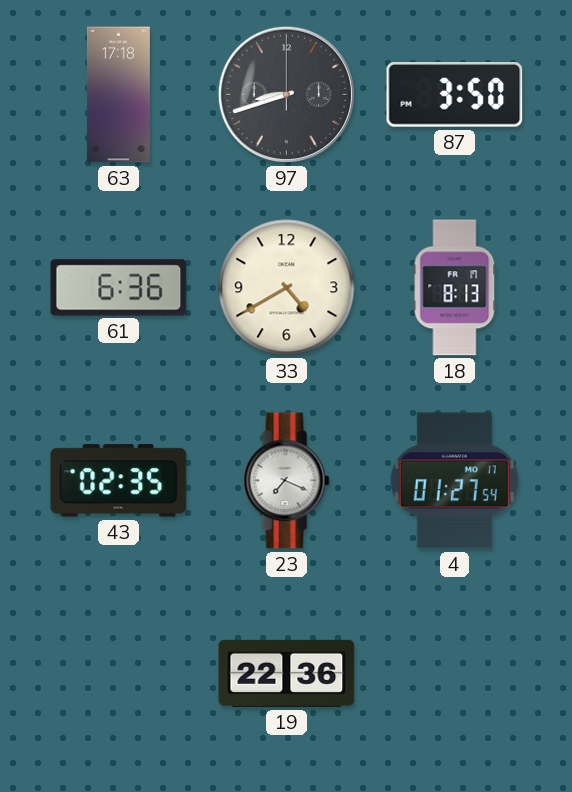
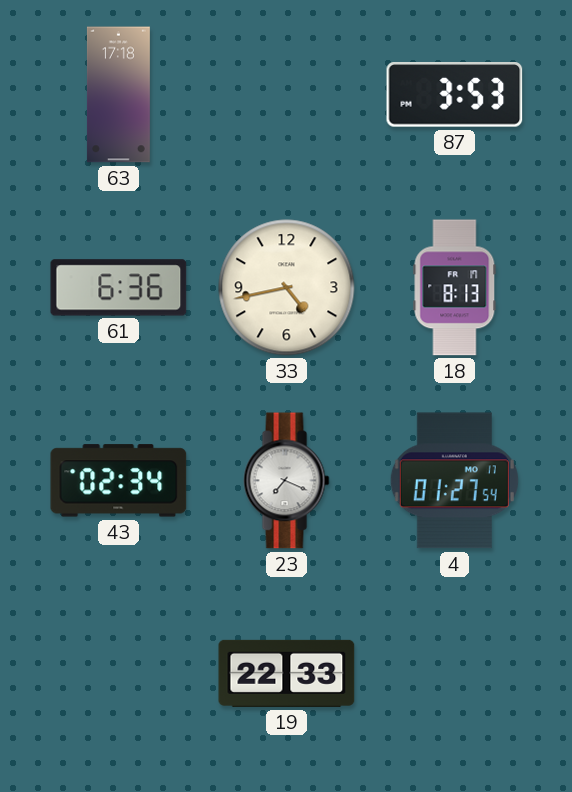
97: 8:42 -> none
87: 3:50 -> 3:53
33: 4:40 -> 4:43
43: 02:35 -> 02:34
19: 22:36 -> 22:33
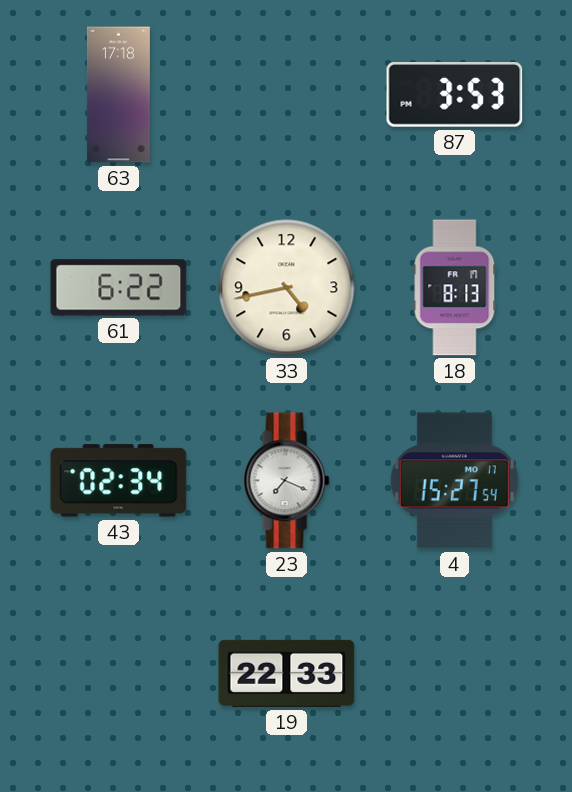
61: 6:36 -> 6:22
4: 01:27 -> 15:27
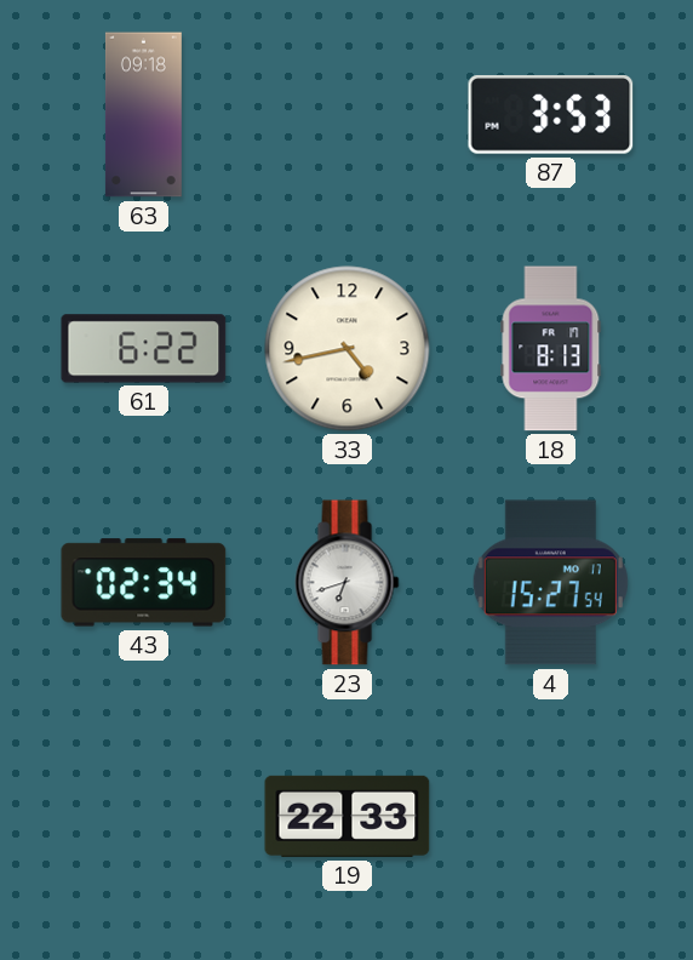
63: 17:18 -> 09:18
23: 7:19 -> 6:42
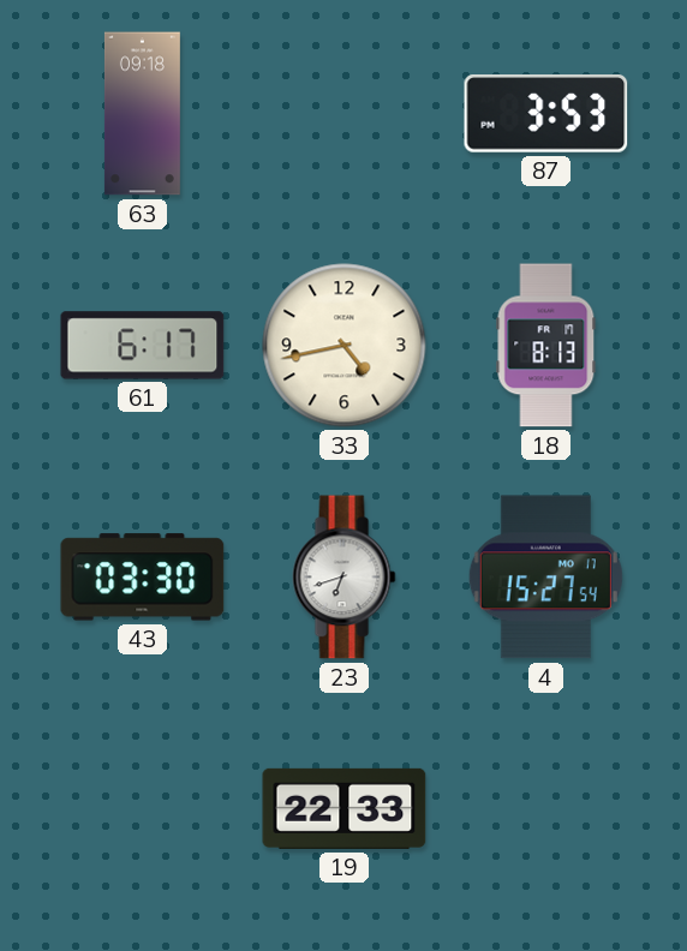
61: 6:22 -> 6:17
43: 02:34 -> 03:30
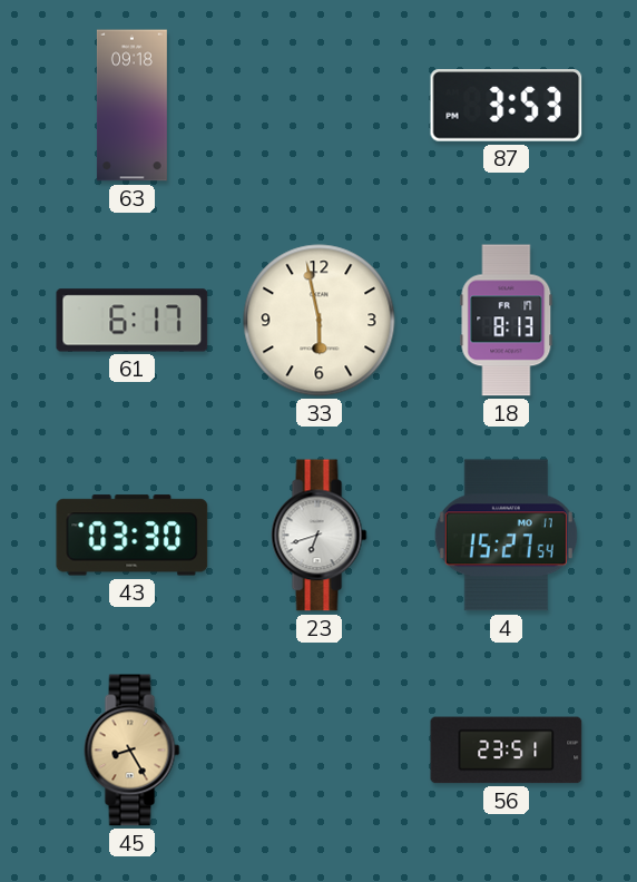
33: 4:43 -> 5:58
45: none -> 8:25
19: 22:33 -> none
56: none -> 23:51
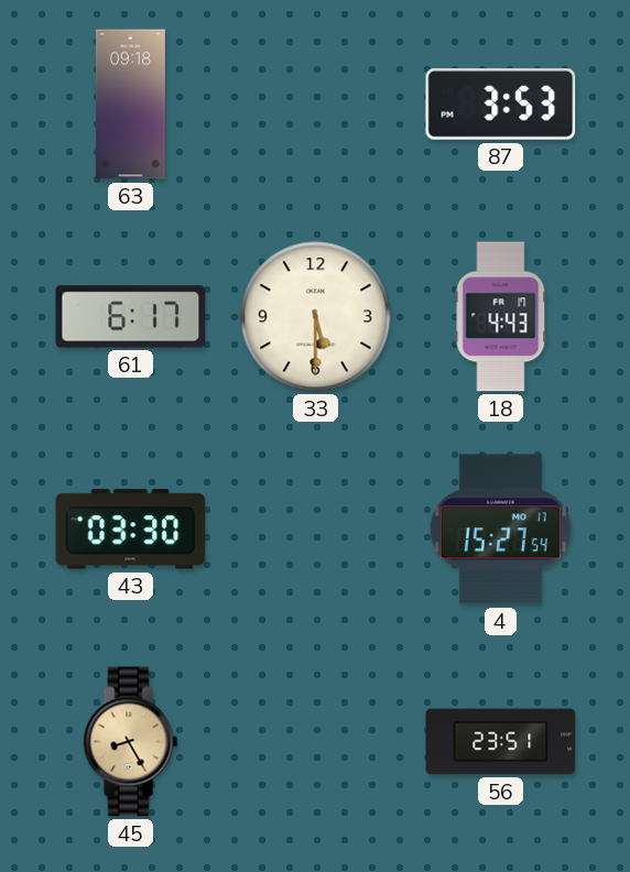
33: 5:58 -> 5:30
18: 8:13 -> 4:43
23: 6:42 -> none
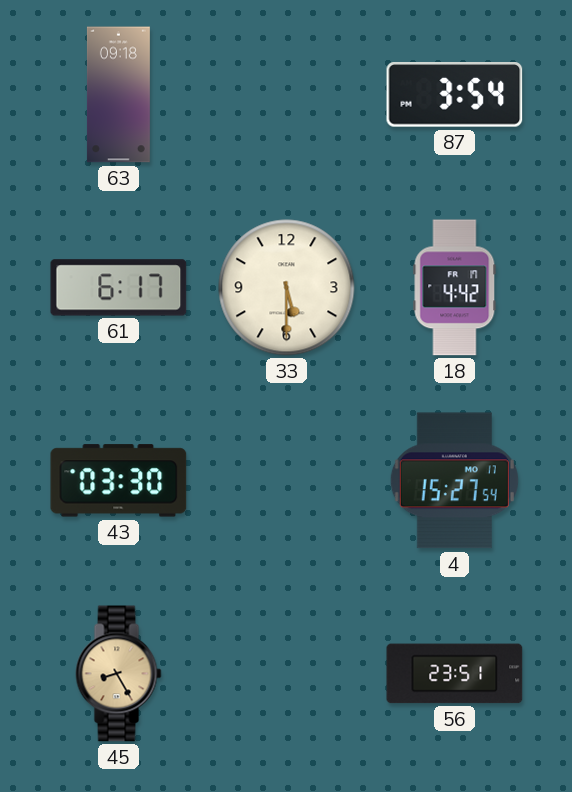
87: 3:53 -> 3:54
18: 4:43 -> 4:42
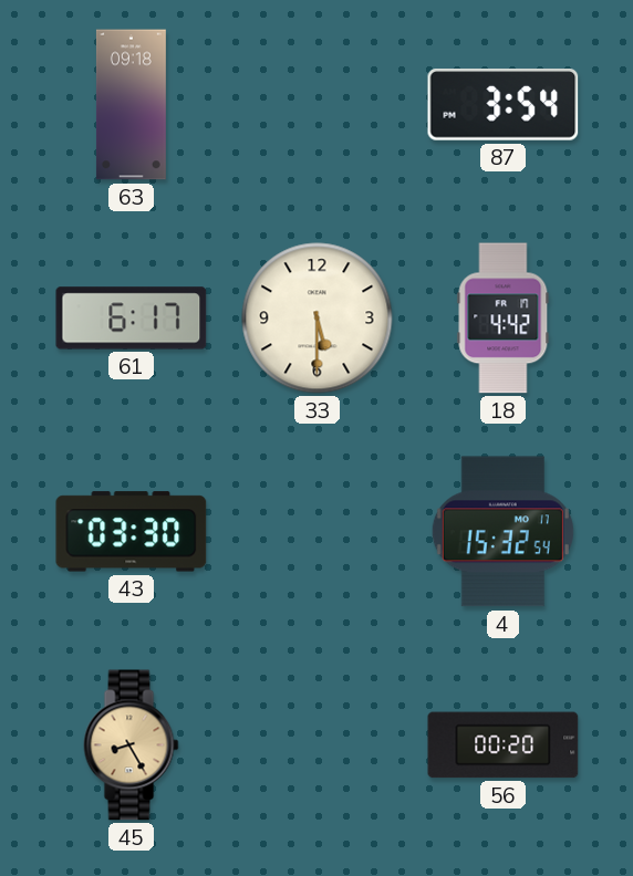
4: 15:27 -> 15:32
56: 23:51 -> 00:20
